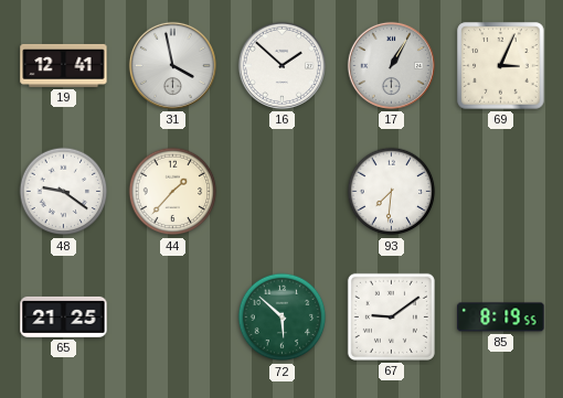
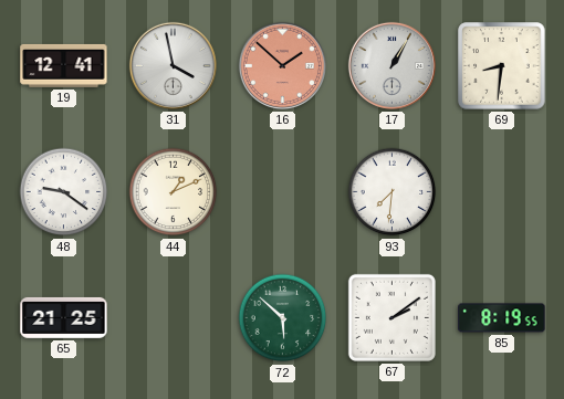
16 dial: white -> salmon
69: 3:04 -> 8:31
44: 1:37 -> 1:11
67: 9:09 -> 2:09
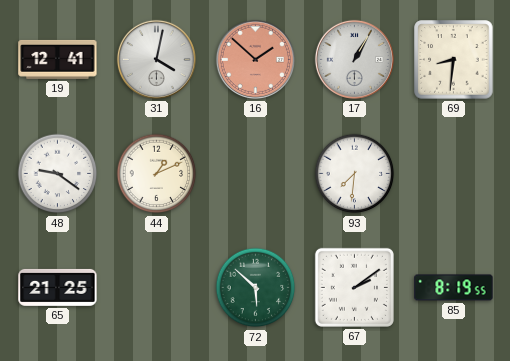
31: 3:58 -> 4:02
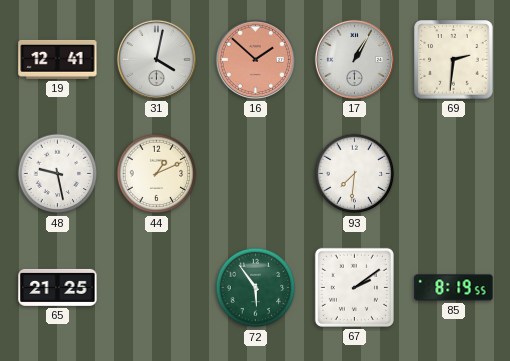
69: 8:31 -> 2:31
48: 9:21 -> 9:28
72: 5:52 -> 5:54
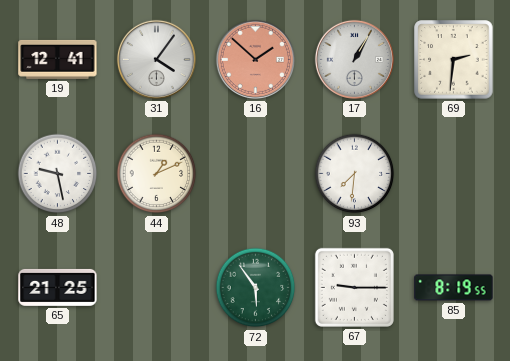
31: 4:02 -> 4:06
67: 2:09 -> 9:15
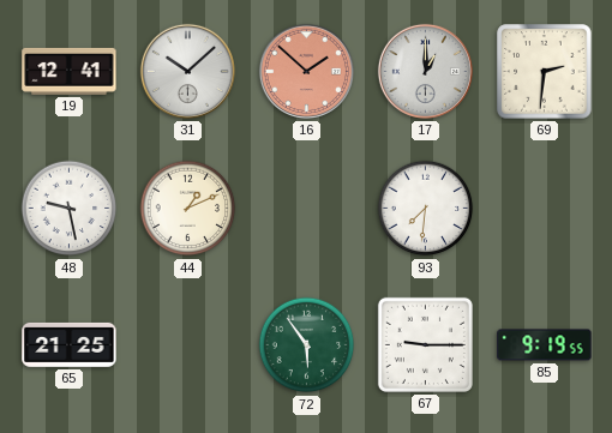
31: 4:06 -> 10:08
17: 1:05 -> 1:00
85: 8:19 -> 9:19
